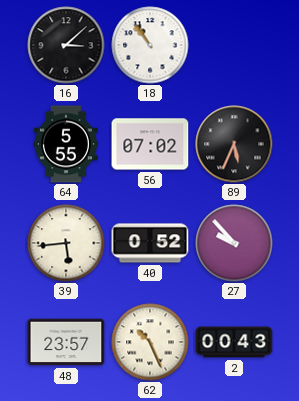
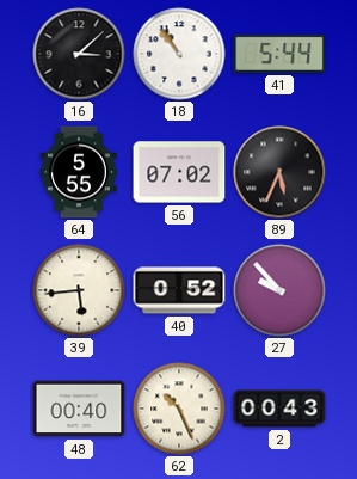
41: none -> 5:44
48: 23:57 -> 00:40
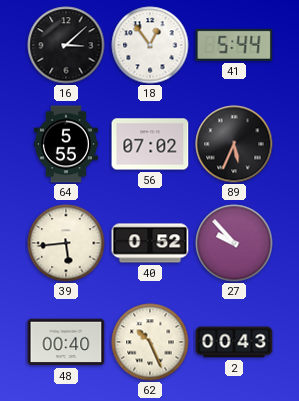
18: 10:54 -> 12:54
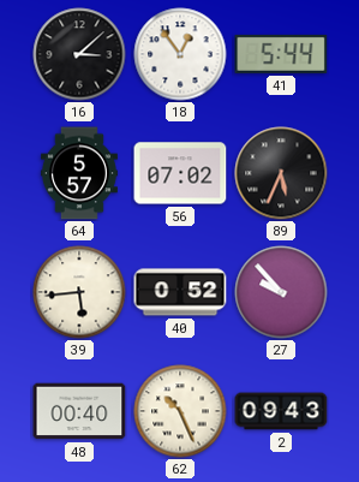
64: 5:55 -> 5:57
2: 00:43 -> 09:43
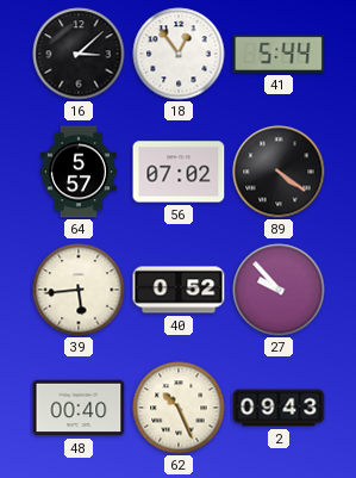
89: 5:34 -> 4:21
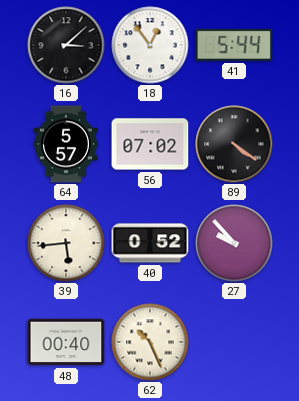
2: 09:43 -> none
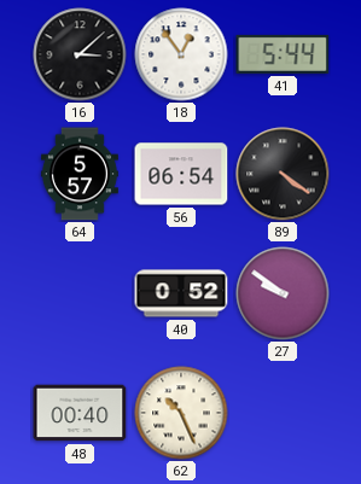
56: 07:02 -> 06:54
39: 5:44 -> none
27: 9:53 -> 9:51
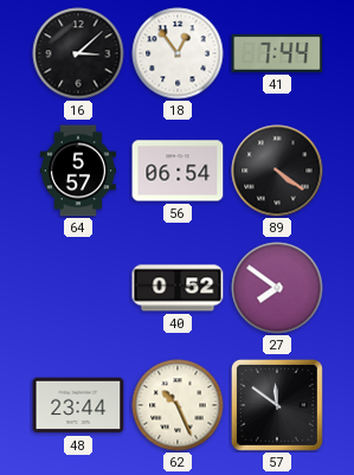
41: 5:44 -> 7:44
27: 9:51 -> 7:51
48: 00:40 -> 23:44
57: none -> 11:51
